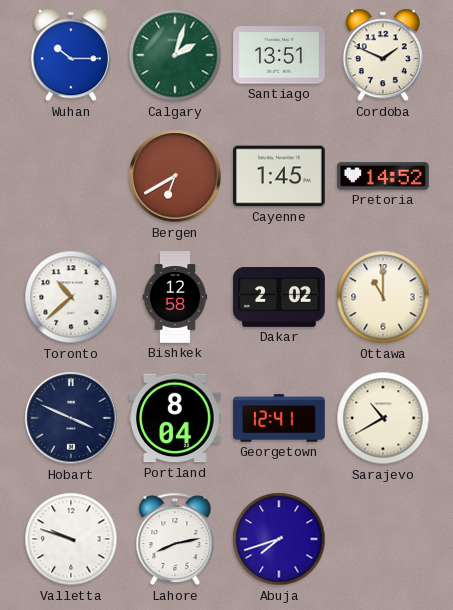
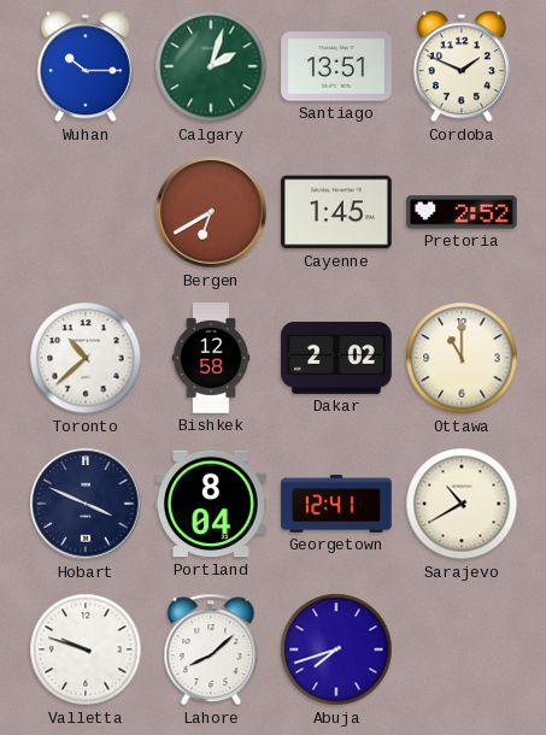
Pretoria: 14:52 -> 2:52
Lahore: 8:13 -> 8:08
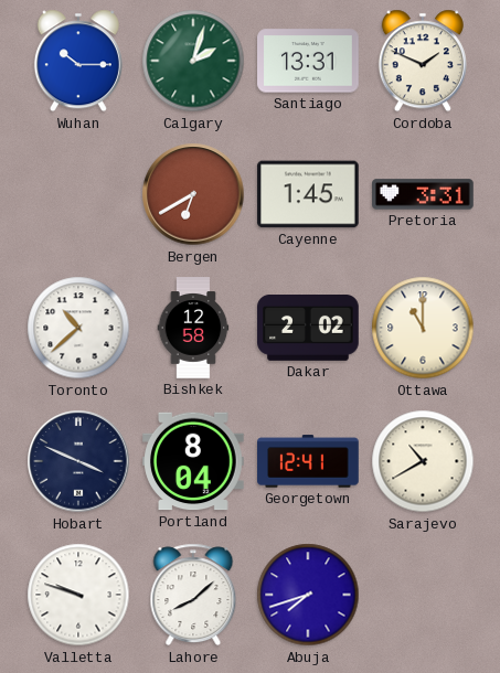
Santiago: 13:51 -> 13:31
Pretoria: 2:52 -> 3:31
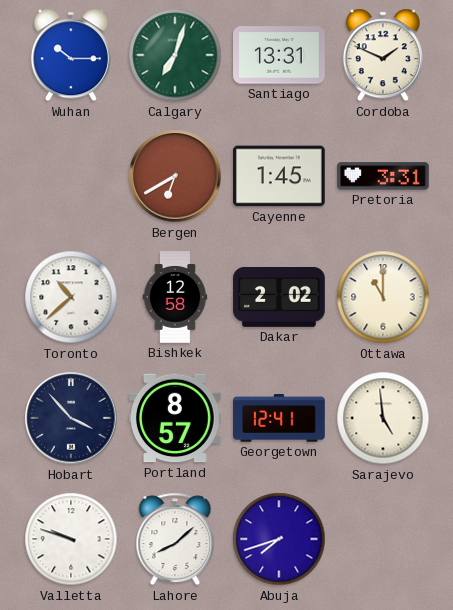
Calgary: 2:03 -> 7:03
Hobart: 3:49 -> 3:53
Portland: 8:04 -> 8:57
Sarajevo: 10:40 -> 4:59
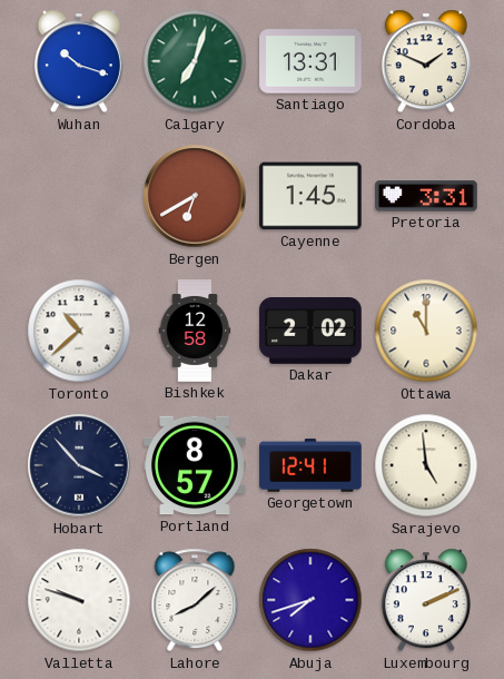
Wuhan: 10:15 -> 10:18
Luxembourg: none -> 2:11
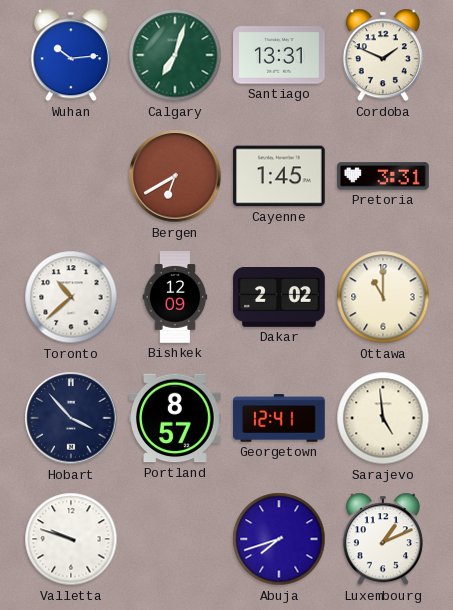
Wuhan: 10:18 -> 10:14
Bishkek: 12:58 -> 12:09
Lahore: 8:08 -> none
Luxembourg: 2:11 -> 1:11
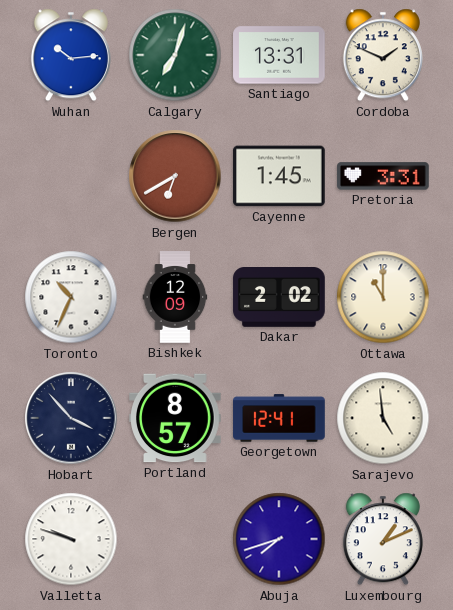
Toronto: 10:38 -> 10:34
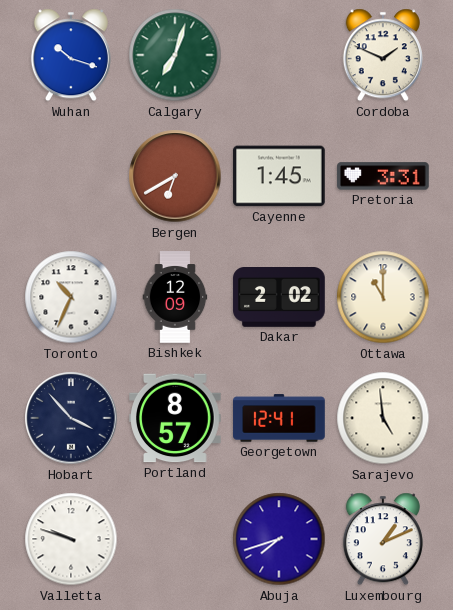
Wuhan: 10:14 -> 10:18
Santiago: 13:31 -> none
